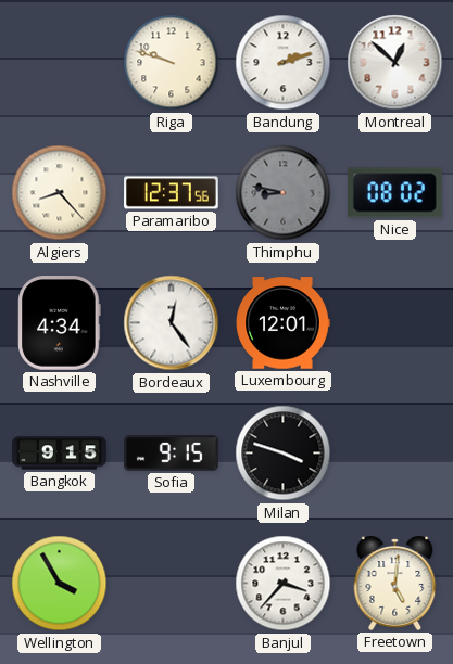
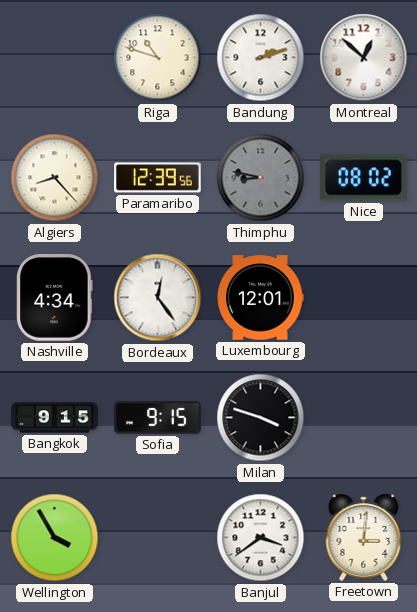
Riga: 9:48 -> 10:48
Paramaribo: 12:37 -> 12:39
Banjul: 3:37 -> 3:39
Freetown: 5:01 -> 3:01
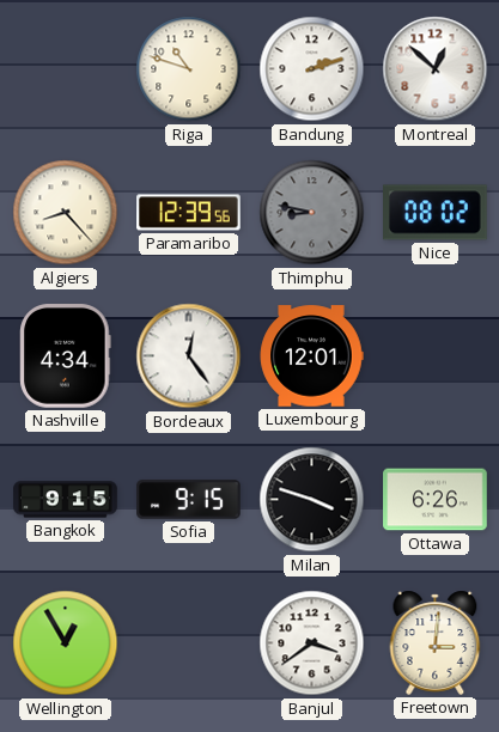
Ottawa: none -> 6:26
Wellington: 3:55 -> 12:55
